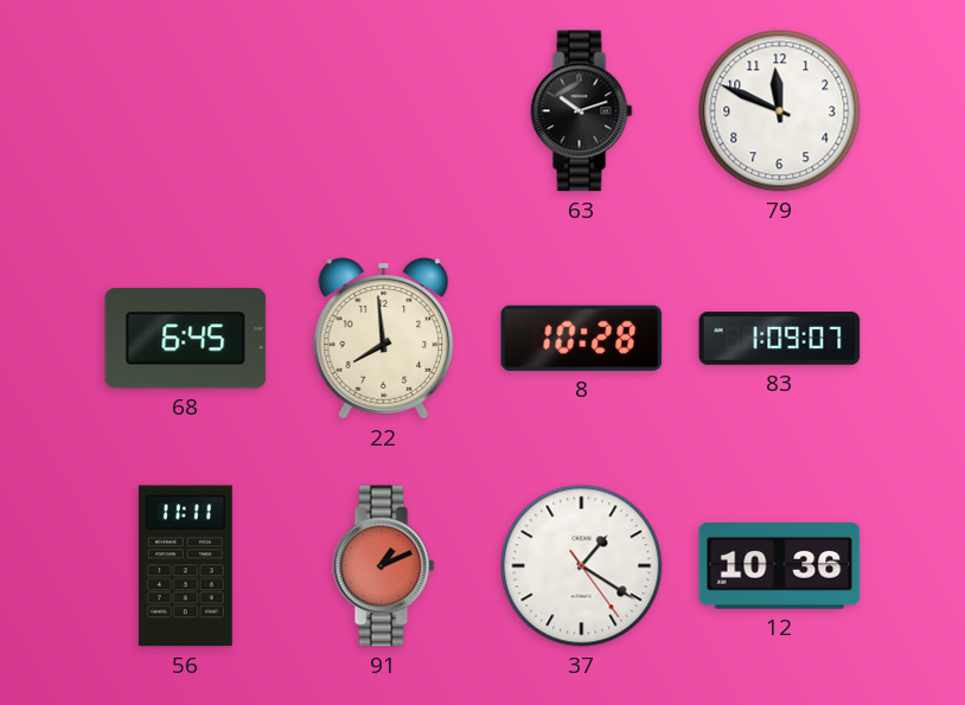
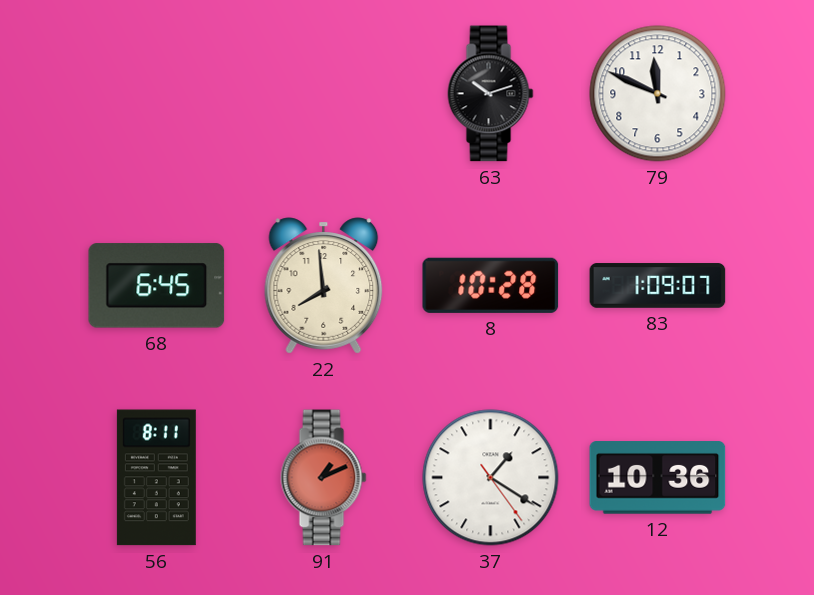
56: 11:11 -> 8:11
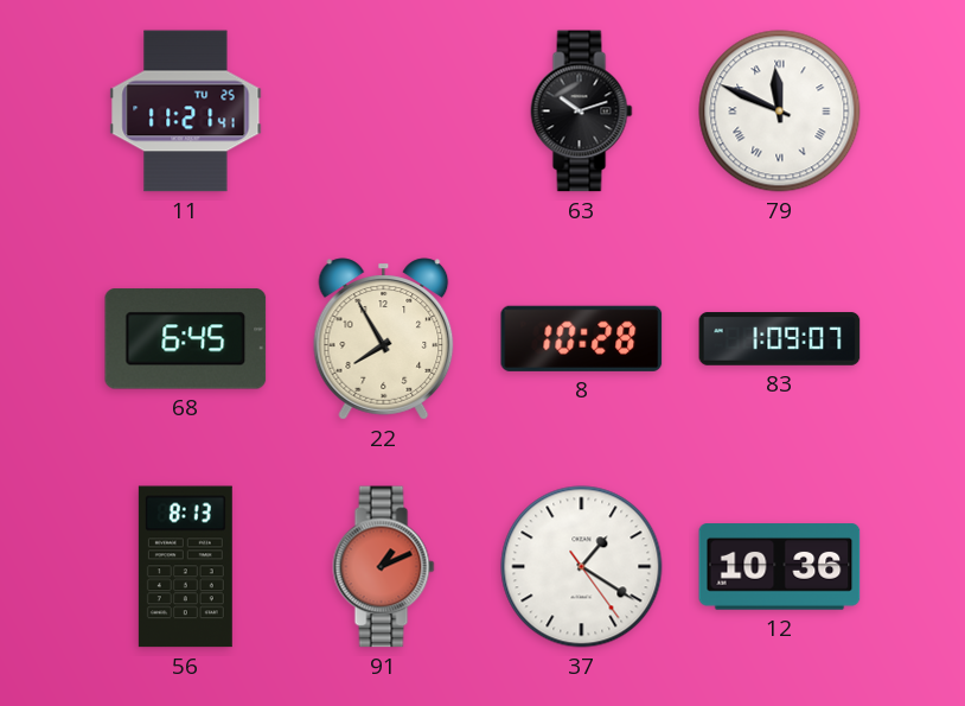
11: none -> 11:21
79 numerals: Arabic -> Roman
22: 7:59 -> 7:55
56: 8:11 -> 8:13
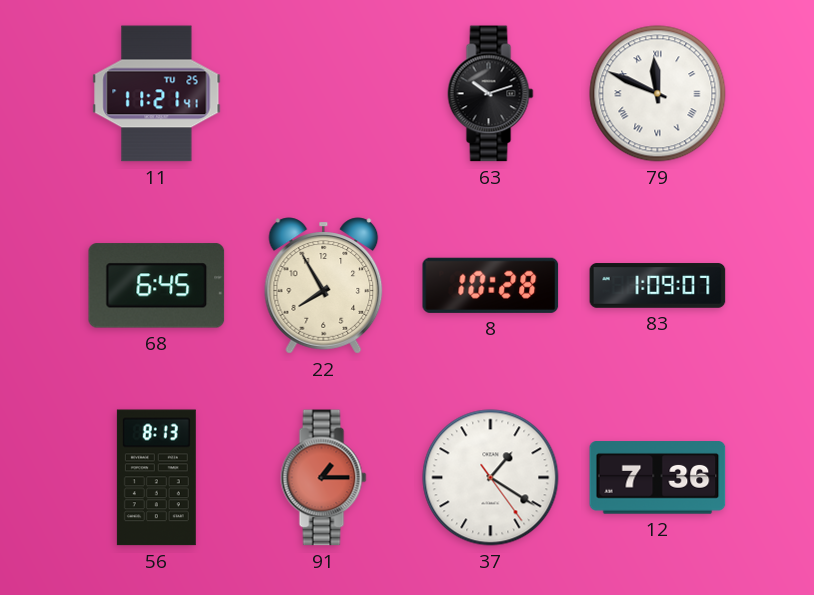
91: 1:11 -> 1:15
12: 10:36 -> 7:36
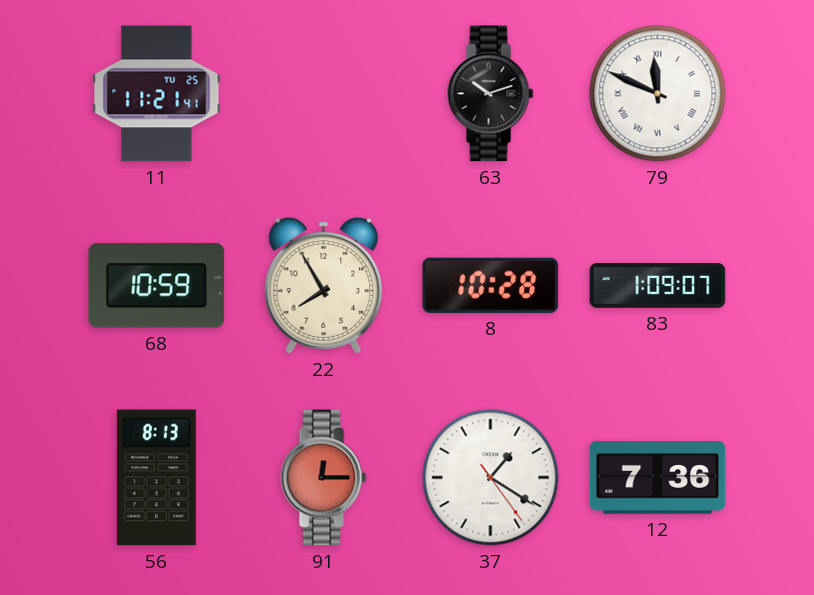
68: 6:45 -> 10:59
91: 1:15 -> 12:15
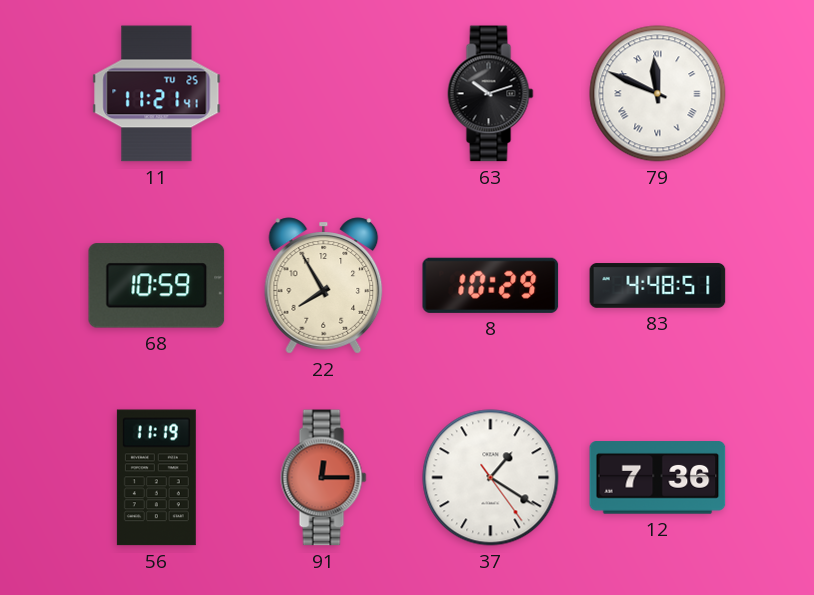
8: 10:28 -> 10:29
83: 1:09 -> 4:48
56: 8:13 -> 11:19
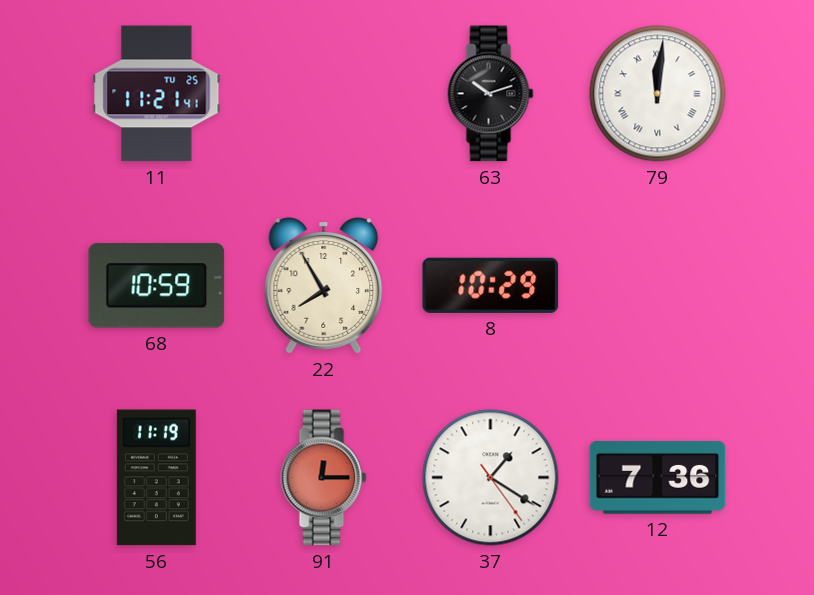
79: 11:49 -> 12:01
83: 4:48 -> none
